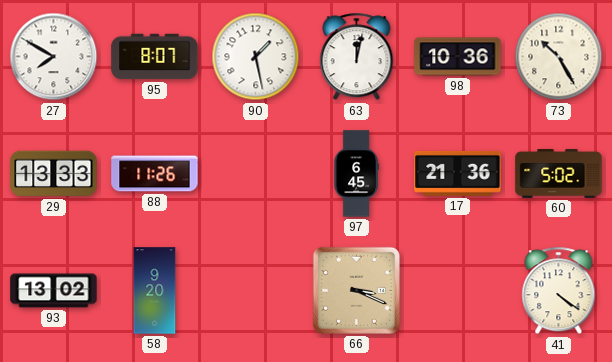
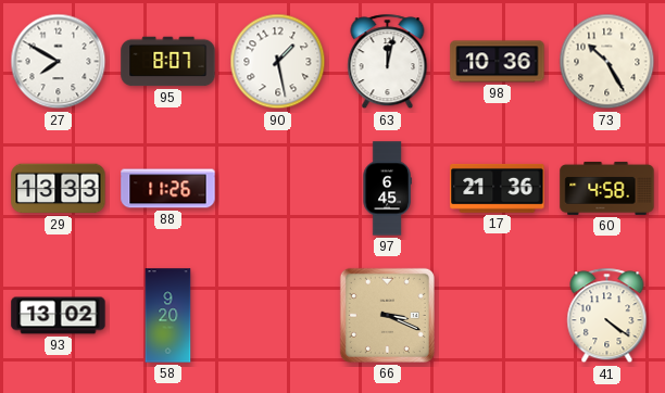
60: 5:02 -> 4:58
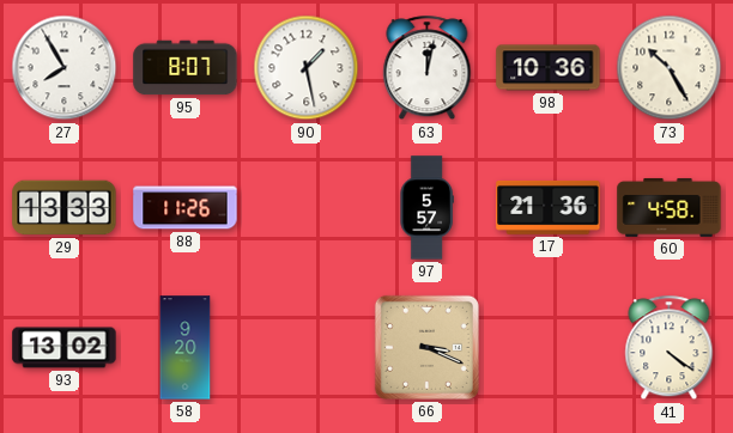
27: 7:50 -> 7:55
97: 6:45 -> 5:57
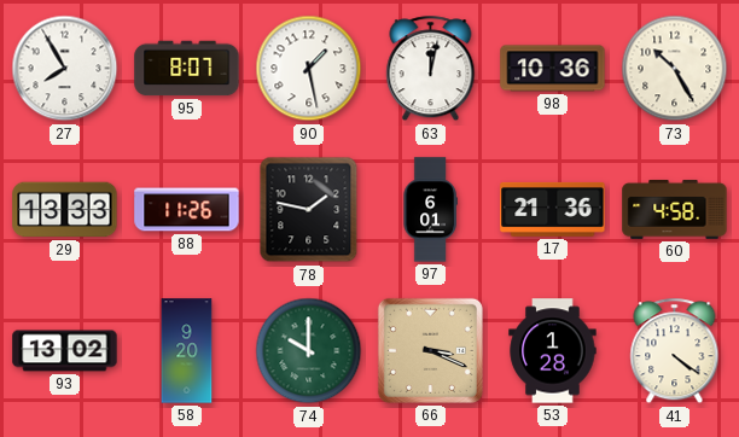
78: none -> 1:47
97: 5:57 -> 6:01
74: none -> 10:00
53: none -> 1:28
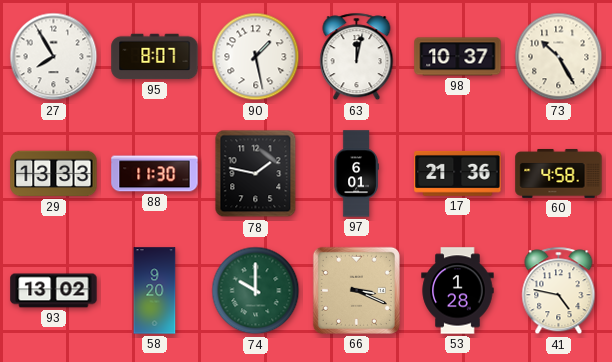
98: 10:36 -> 10:37
88: 11:26 -> 11:30
41: 4:21 -> 4:47
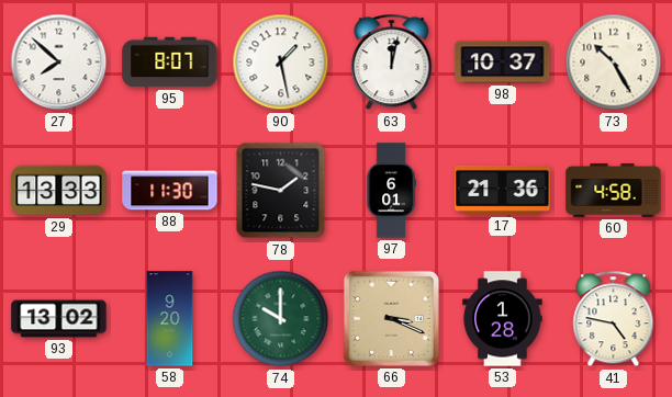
27: 7:55 -> 7:52
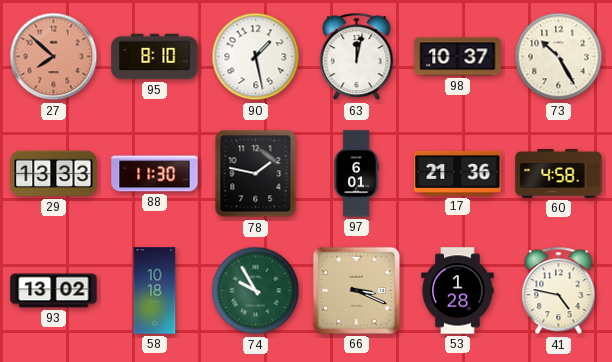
27 dial: white -> salmon
95: 8:07 -> 8:10
58: 9:20 -> 10:18
74: 10:00 -> 9:55
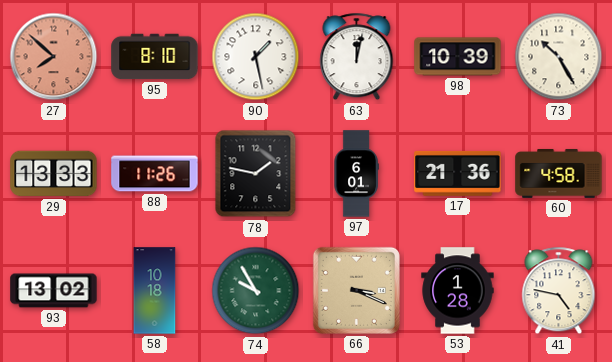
98: 10:37 -> 10:39
88: 11:30 -> 11:26
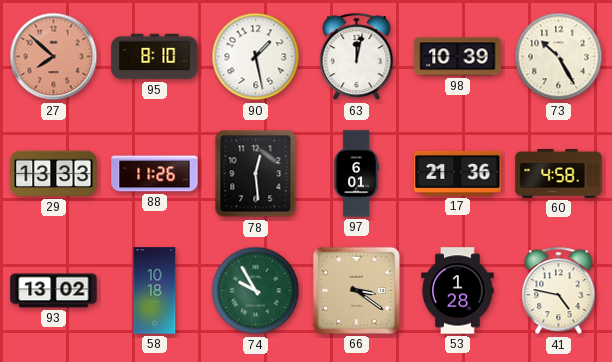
78: 1:47 -> 12:29
66: 3:19 -> 3:21
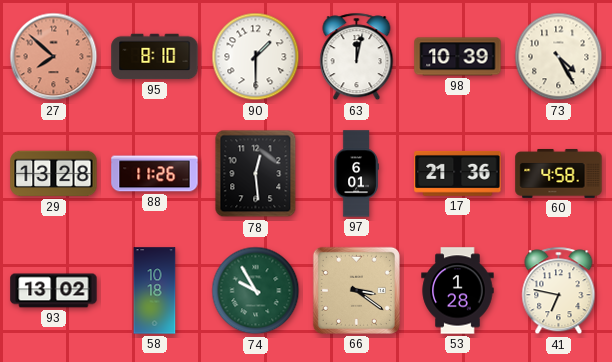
90: 1:28 -> 1:30
73: 10:25 -> 4:25
29: 13:33 -> 13:28
41: 4:47 -> 6:47
